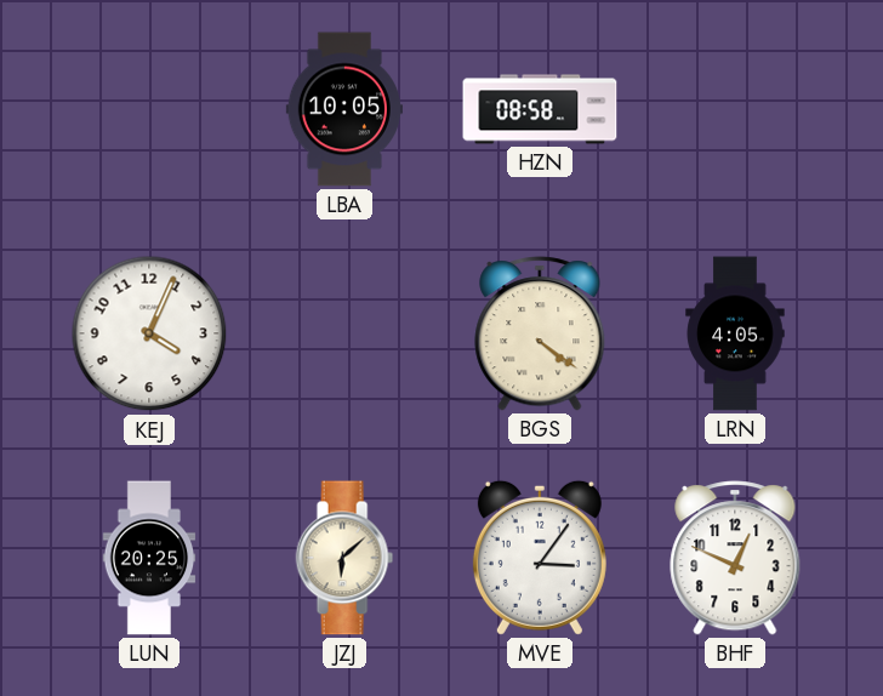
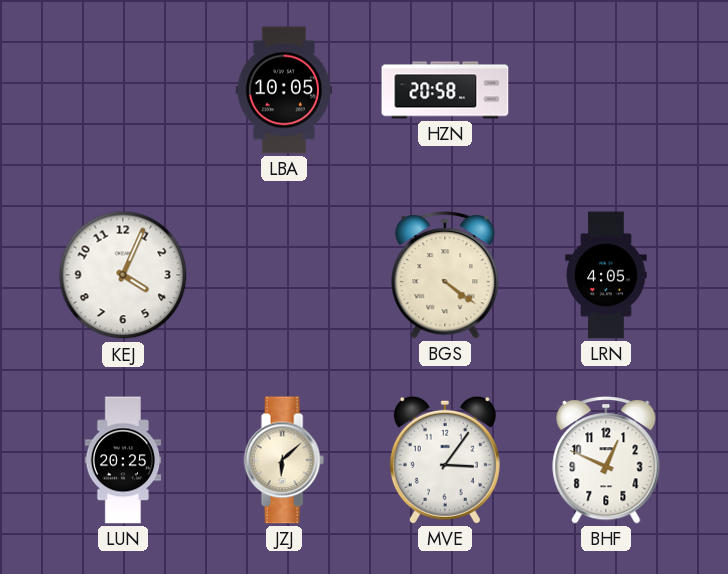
HZN: 08:58 -> 20:58
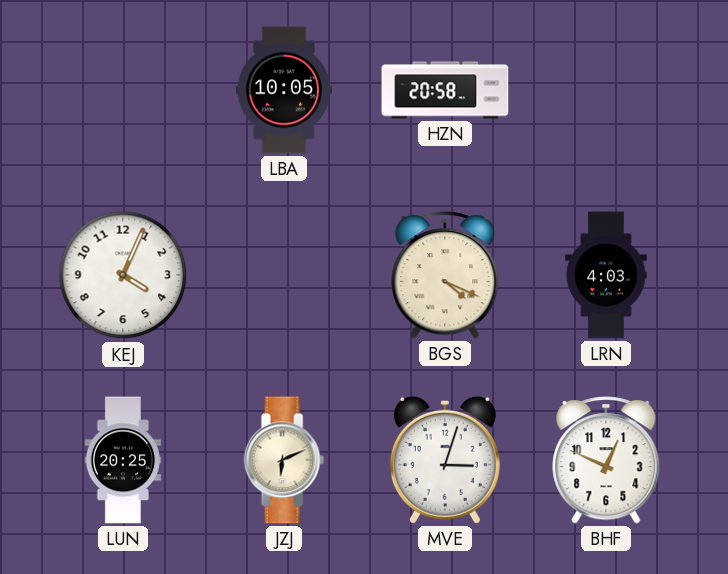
BGS: 4:21 -> 4:19
LRN: 4:05 -> 4:03
JZJ: 6:08 -> 6:11
MVE: 3:06 -> 3:03
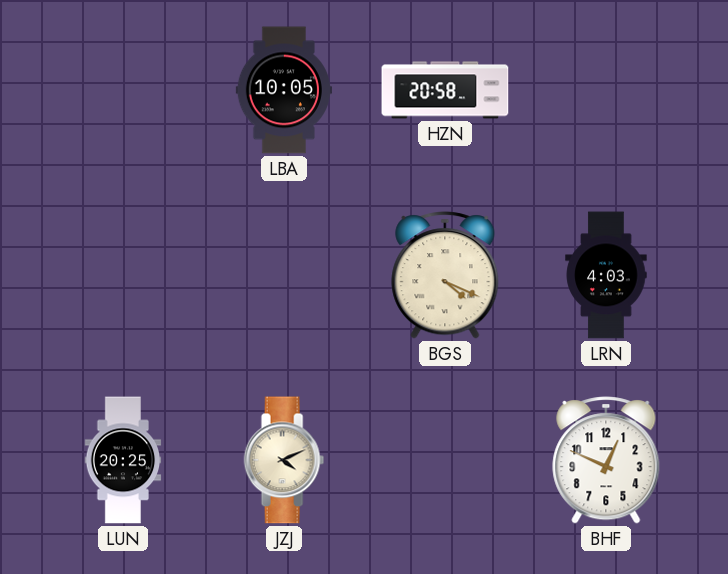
KEJ: 4:04 -> none
JZJ: 6:11 -> 4:11
MVE: 3:03 -> none
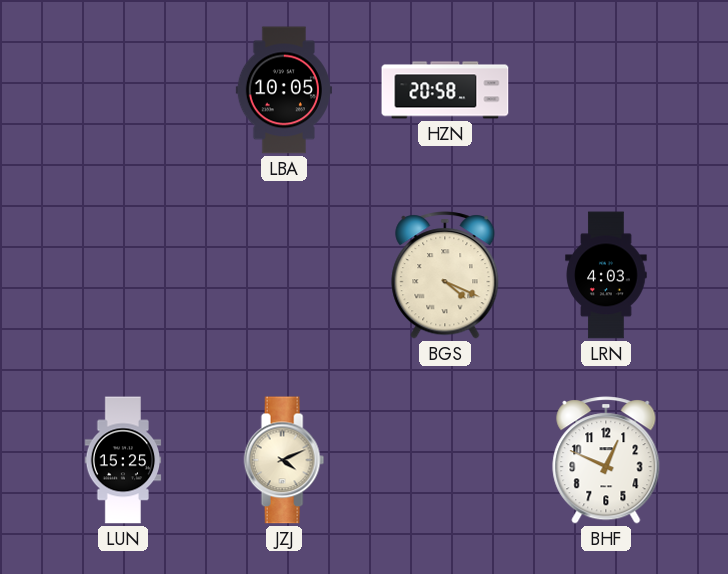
LUN: 20:25 -> 15:25
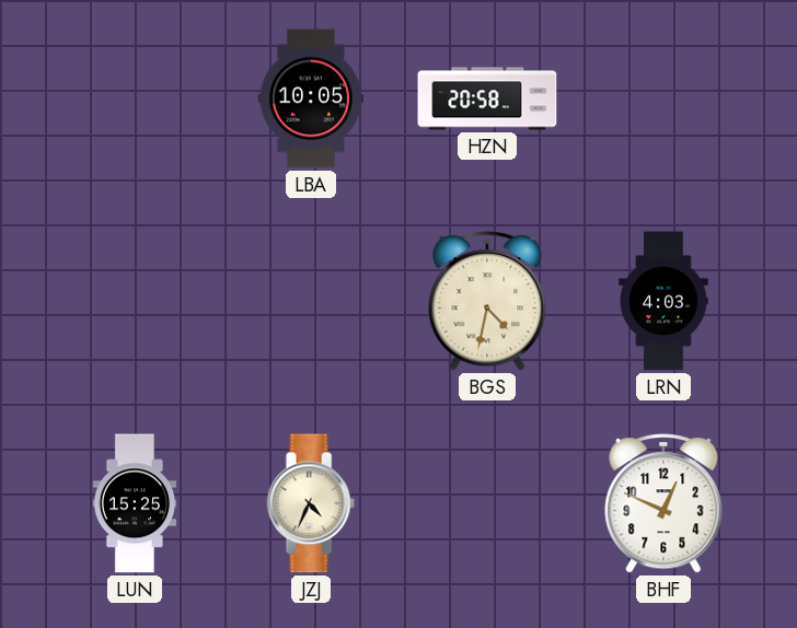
BGS: 4:19 -> 4:32
JZJ: 4:11 -> 4:34
